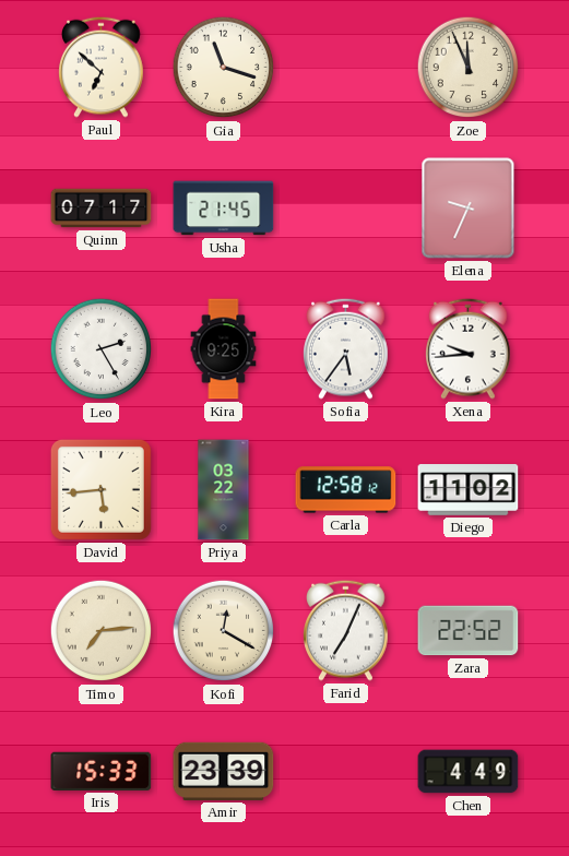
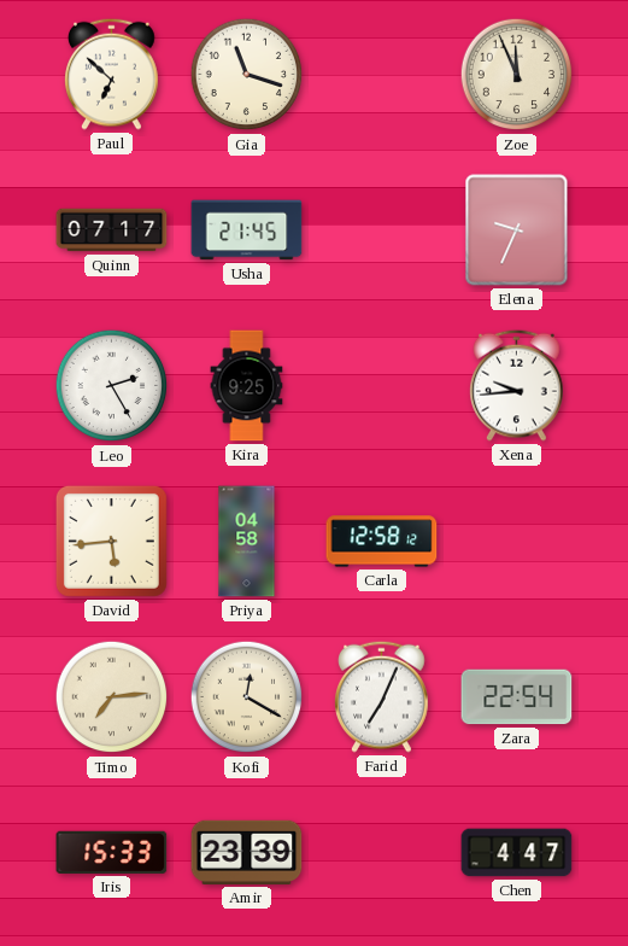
Sofia: 5:36 -> none
Priya: 03:22 -> 04:58
Diego: 11:02 -> none
Zara: 22:52 -> 22:54
Chen: 4:49 -> 4:47
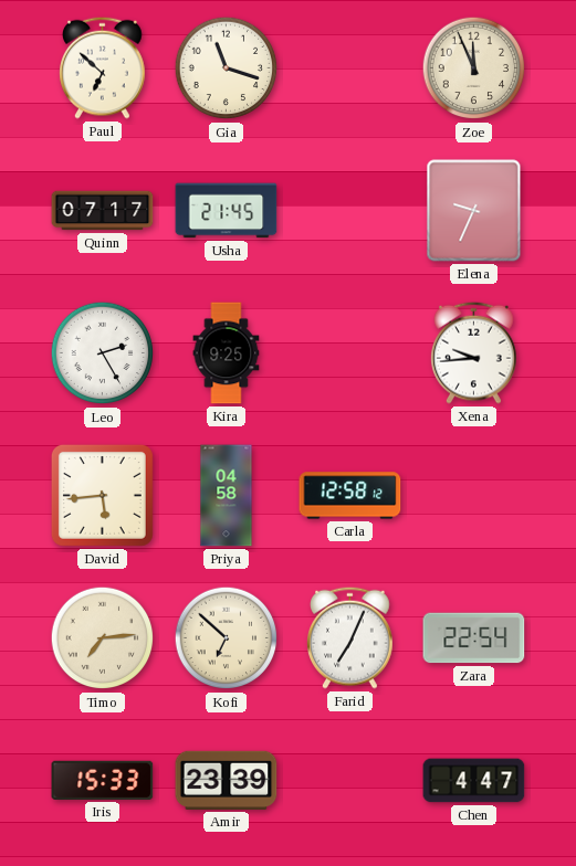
Kofi: 12:20 -> 6:52
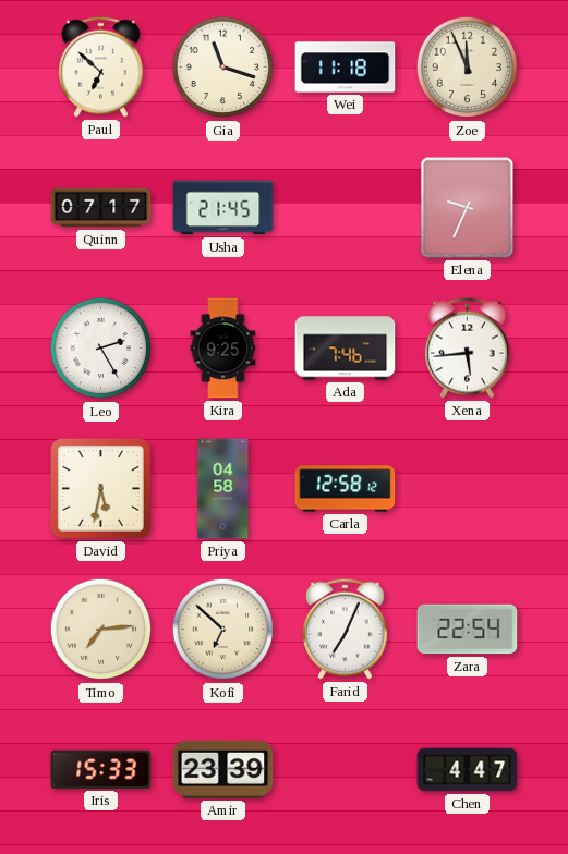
Wei: none -> 11:18
Ada: none -> 7:46
Xena: 9:44 -> 5:44
David: 5:44 -> 5:32
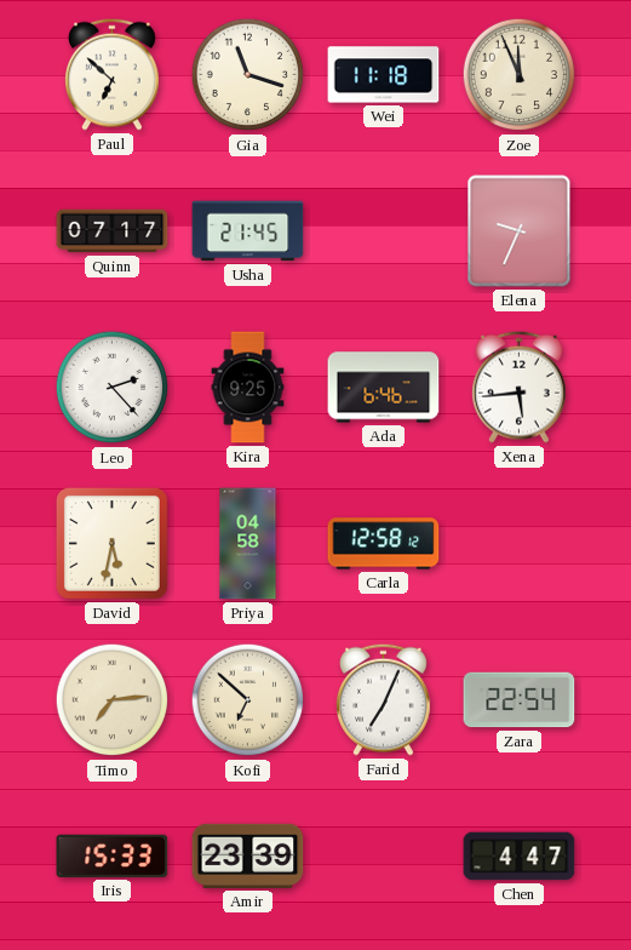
Leo: 2:25 -> 2:23
Ada: 7:46 -> 6:46
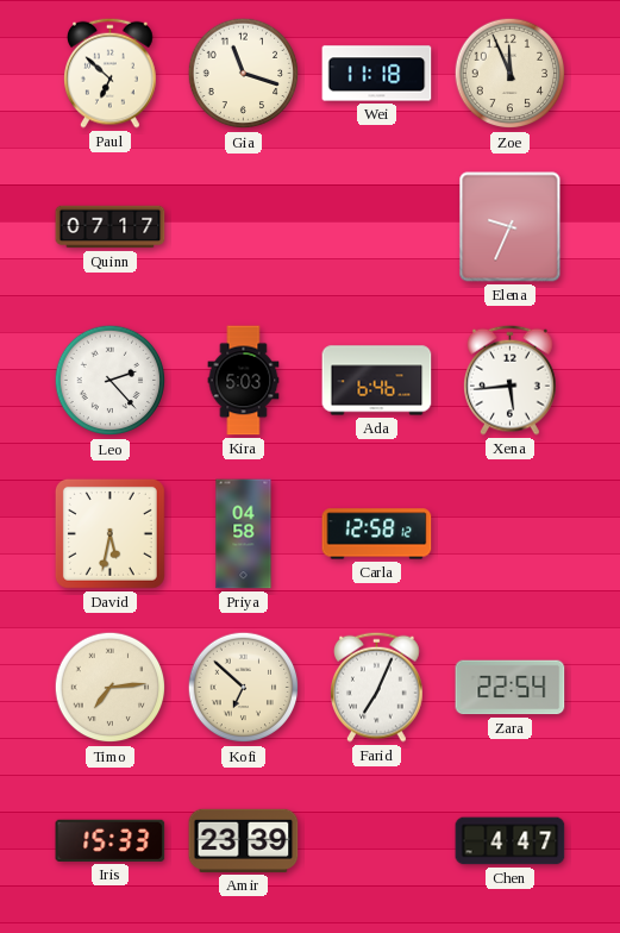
Usha: 21:45 -> none
Kira: 9:25 -> 5:03
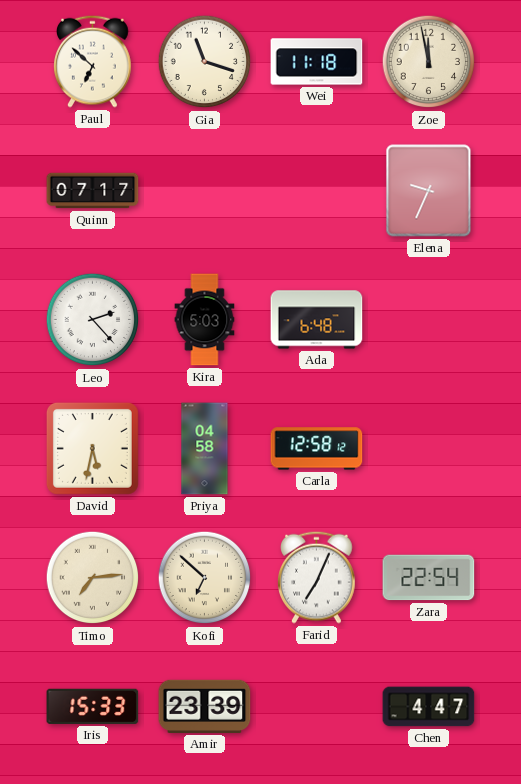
Zoe: 11:56 -> 11:58
Ada: 6:46 -> 6:48
Xena: 5:44 -> none
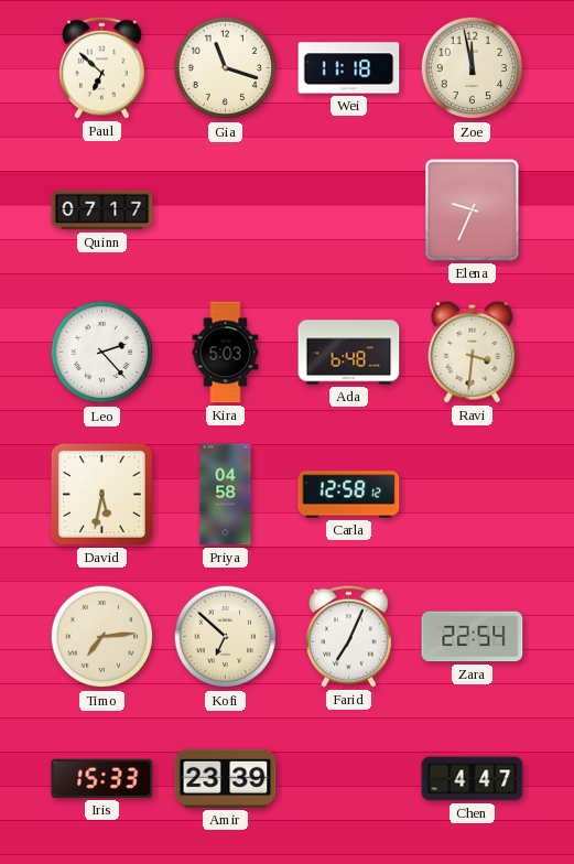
Ravi: none -> 3:31
